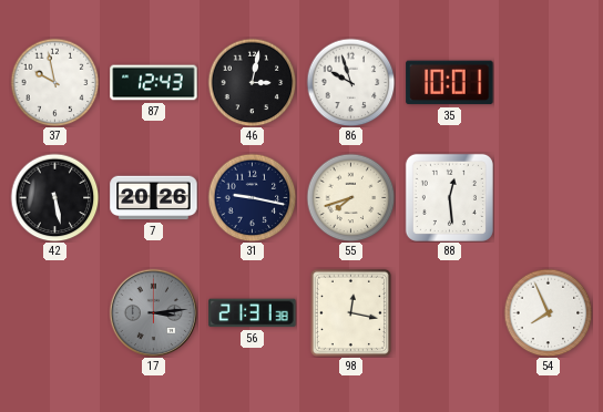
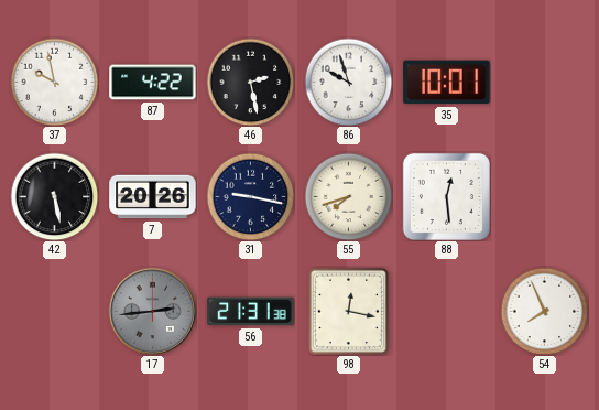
87: 12:43 -> 4:22
46: 3:02 -> 2:28
17: 3:14 -> 2:44
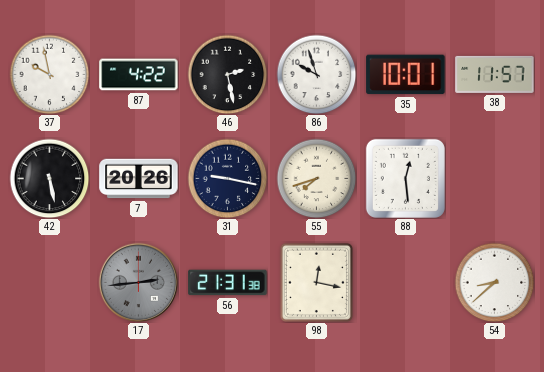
38: none -> 11:57
54: 7:56 -> 8:38
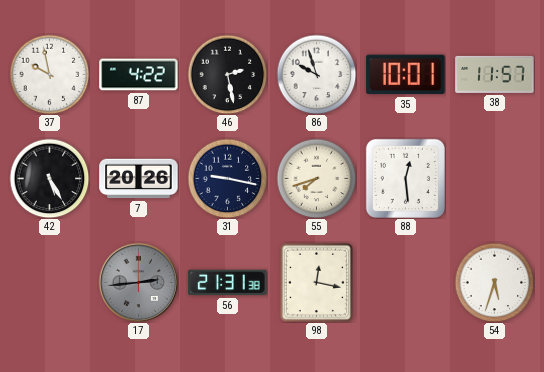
42: 5:28 -> 5:25
54: 8:38 -> 5:33
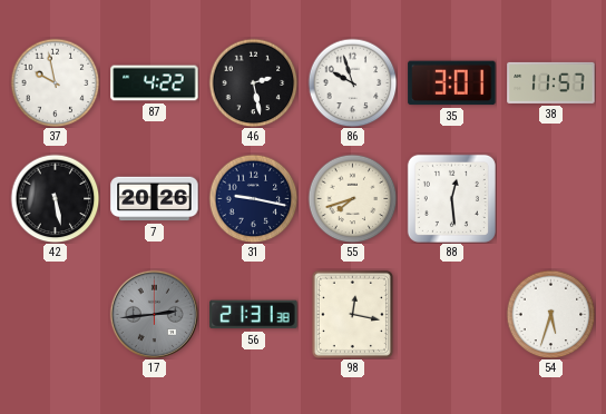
35: 10:01 -> 3:01
42: 5:25 -> 5:28
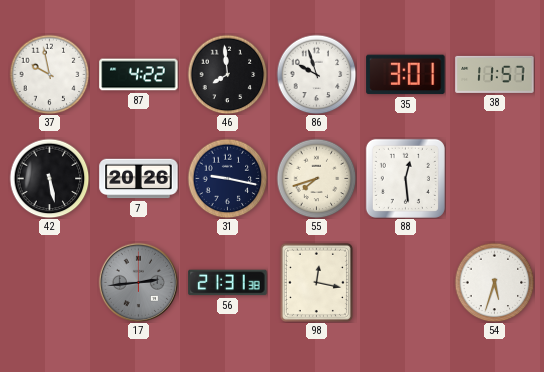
46: 2:28 -> 7:59
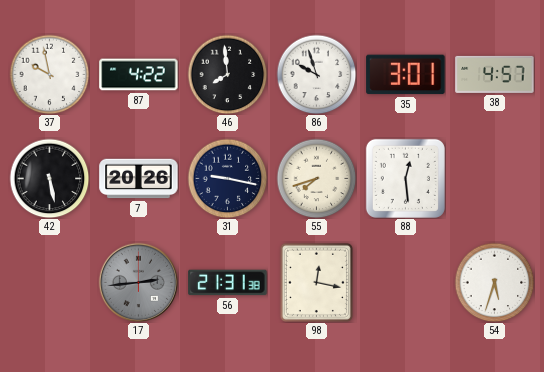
38: 11:57 -> 4:57
